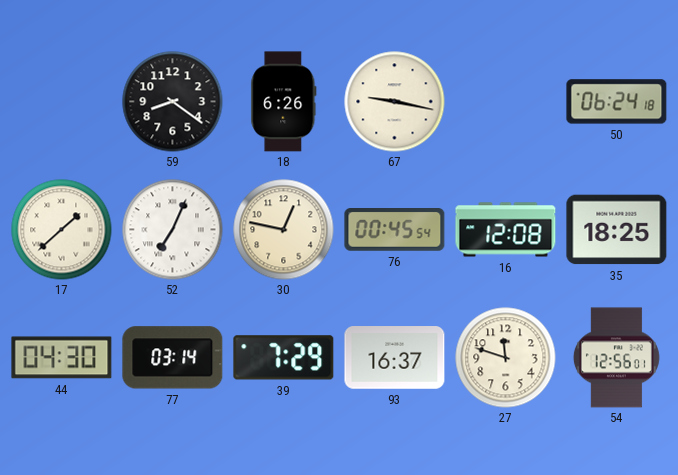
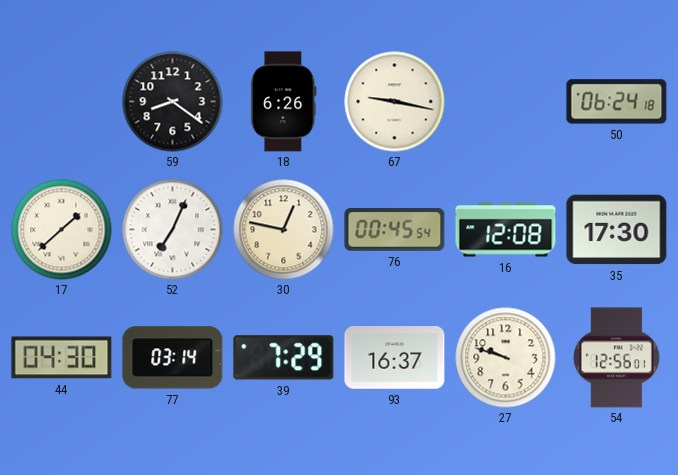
35: 18:25 -> 17:30
27: 11:48 -> 9:48
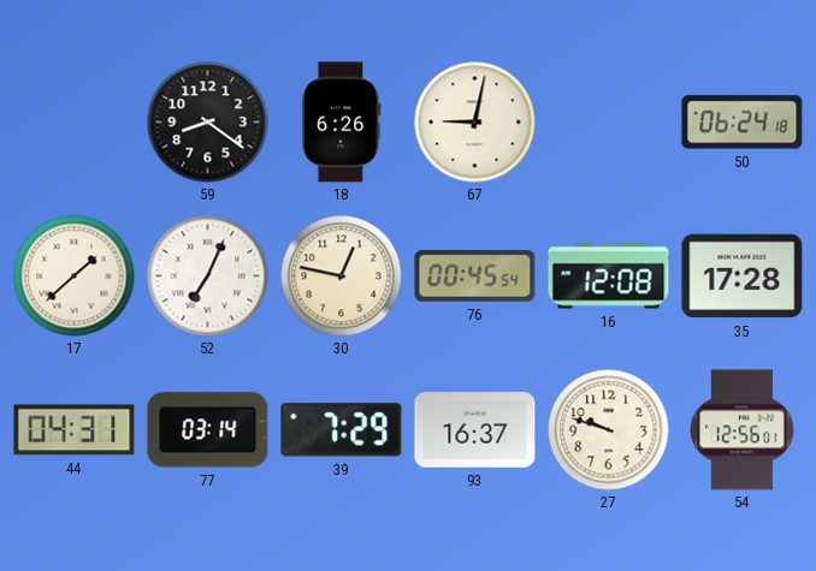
67: 9:17 -> 9:02
35: 17:30 -> 17:28
44: 04:30 -> 04:31
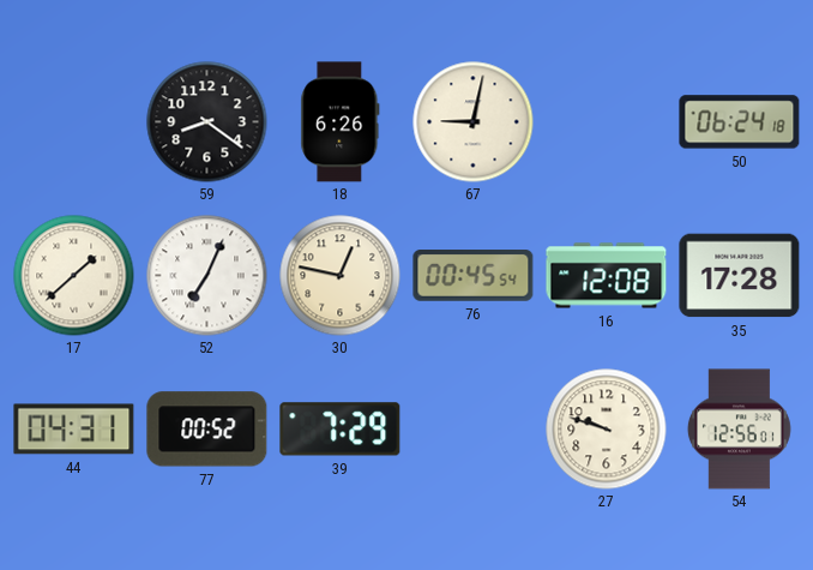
77: 03:14 -> 00:52
93: 16:37 -> none
